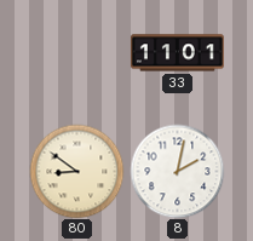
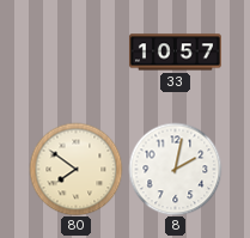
33: 11:01 -> 10:57
80: 8:51 -> 7:51
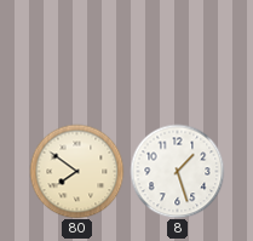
33: 10:57 -> none
8: 2:02 -> 1:27
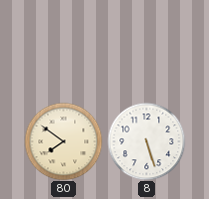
8: 1:27 -> 5:27
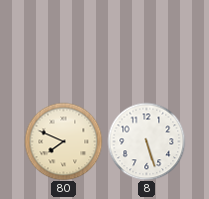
80: 7:51 -> 7:49
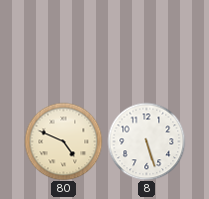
80: 7:49 -> 4:49
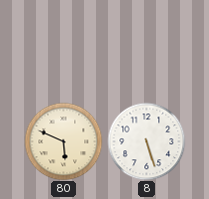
80: 4:49 -> 5:49
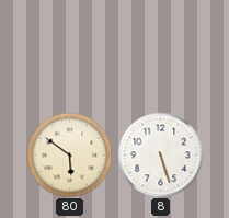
80: 5:49 -> 5:51
